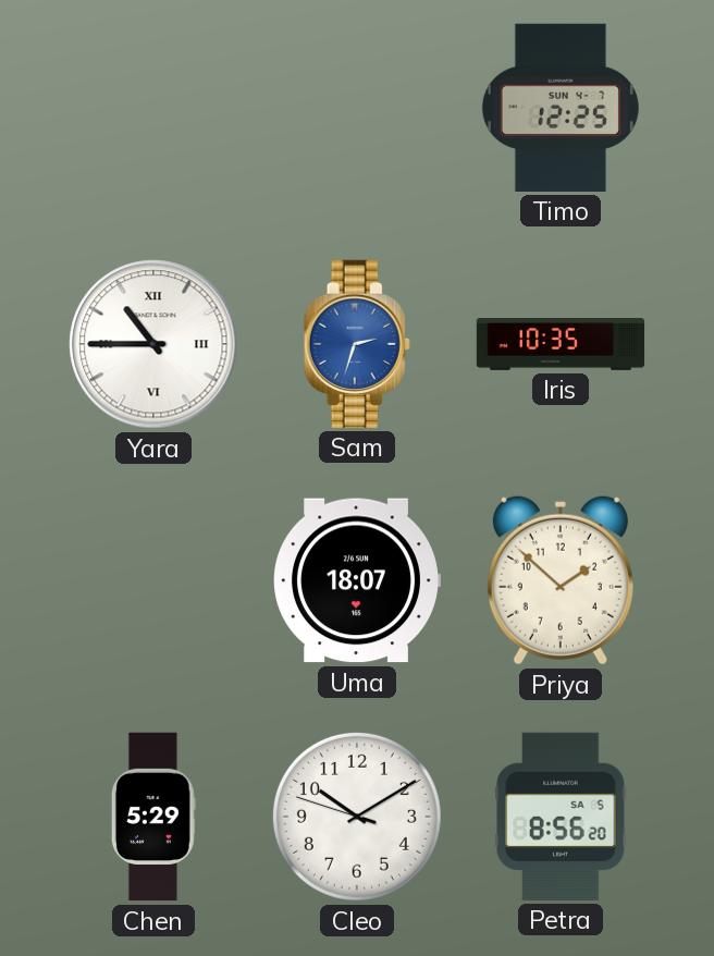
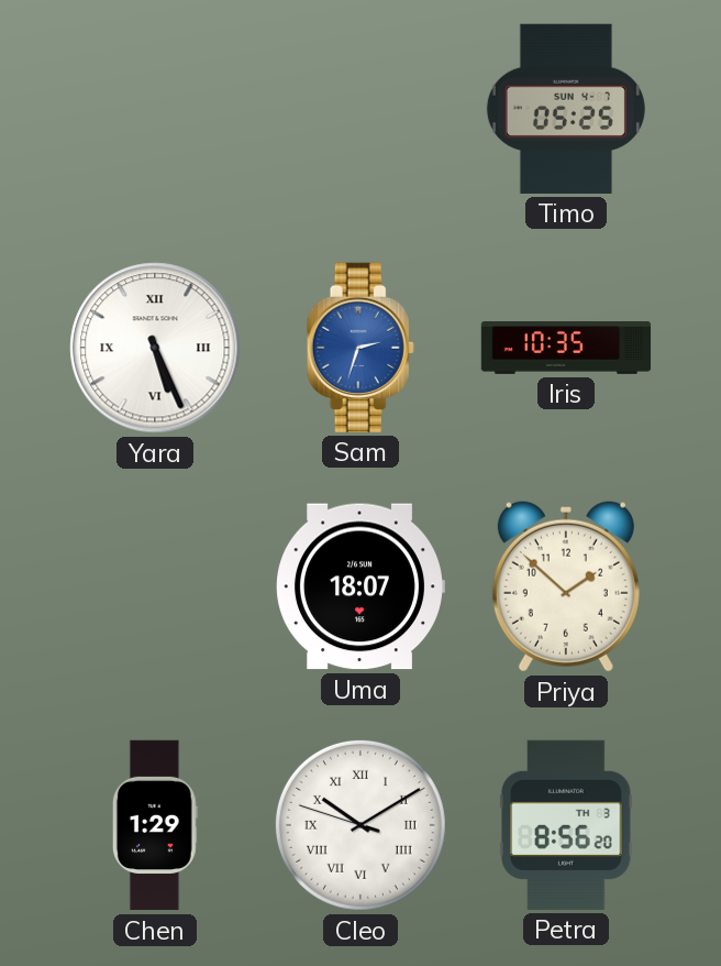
Timo: 12:25 -> 05:25
Yara: 10:45 -> 5:26
Chen: 5:29 -> 1:29
Cleo numerals: Arabic -> Roman
Petra date: SA 5 -> TH 3
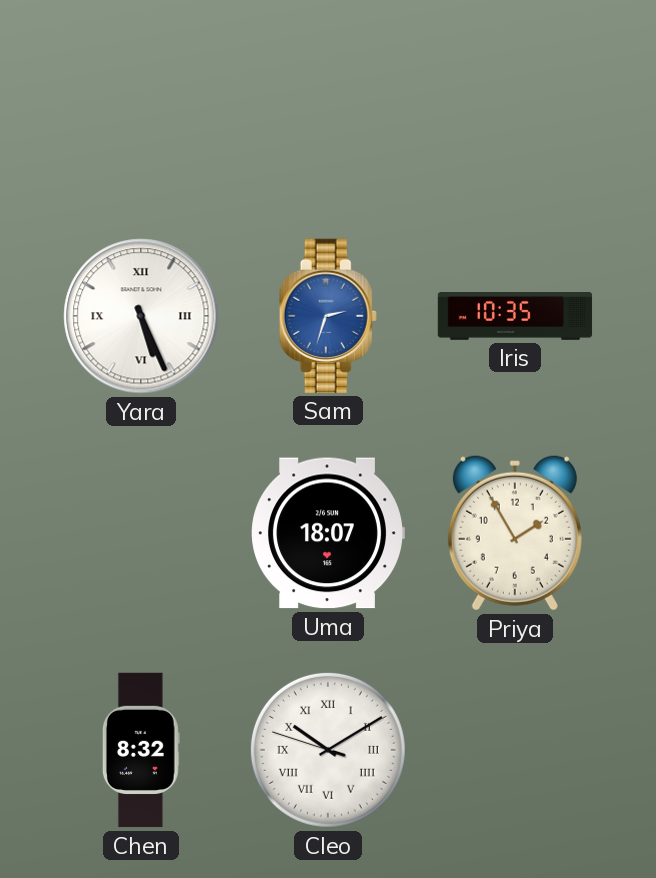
Timo: 05:25 -> none
Priya: 1:52 -> 1:55
Chen: 1:29 -> 8:32
Petra: 8:56 -> none
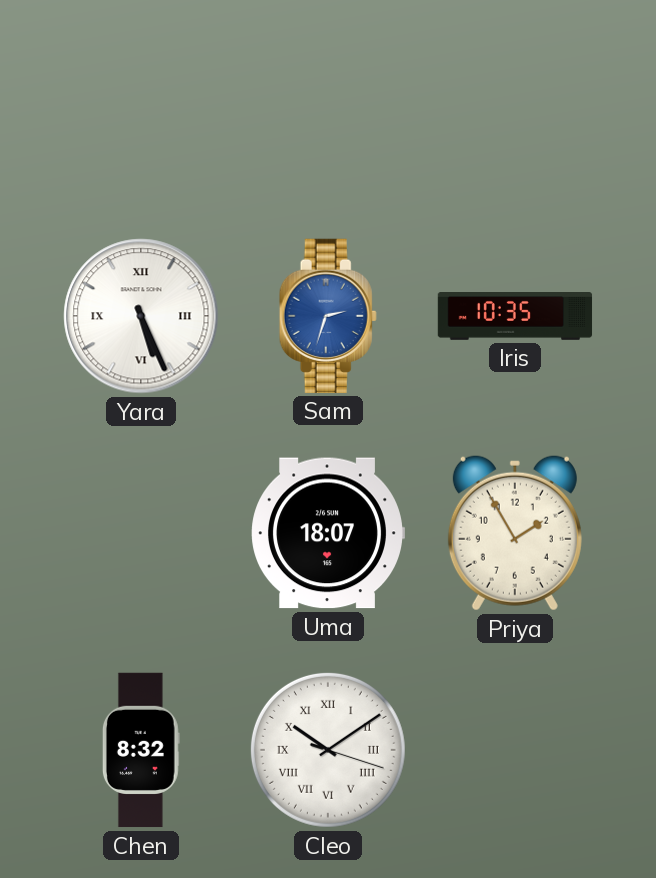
Cleo: 10:09:48 -> 10:09:18
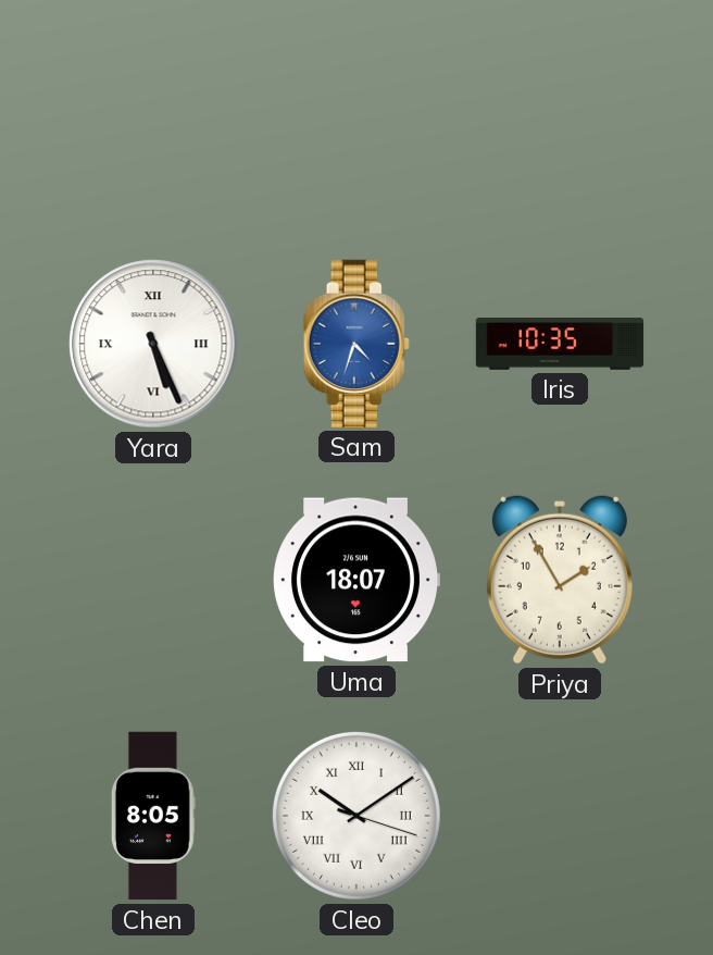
Sam: 2:33 -> 4:33
Chen: 8:32 -> 8:05
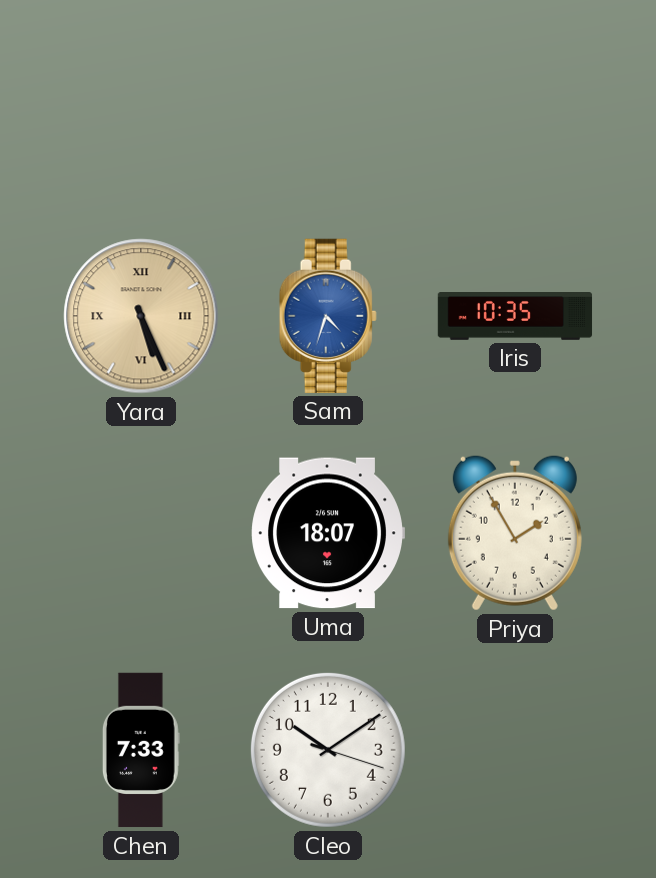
Yara dial: white -> champagne
Chen: 8:05 -> 7:33
Cleo numerals: Roman -> Arabic
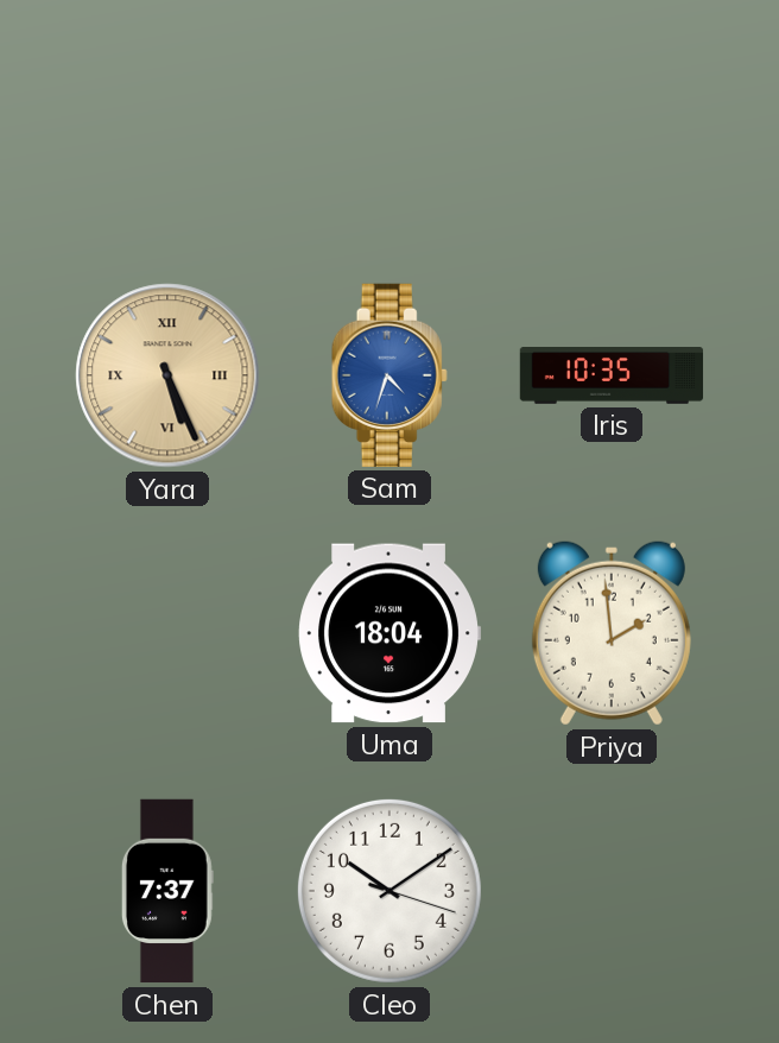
Uma: 18:07 -> 18:04
Priya: 1:55 -> 1:59
Chen: 7:33 -> 7:37
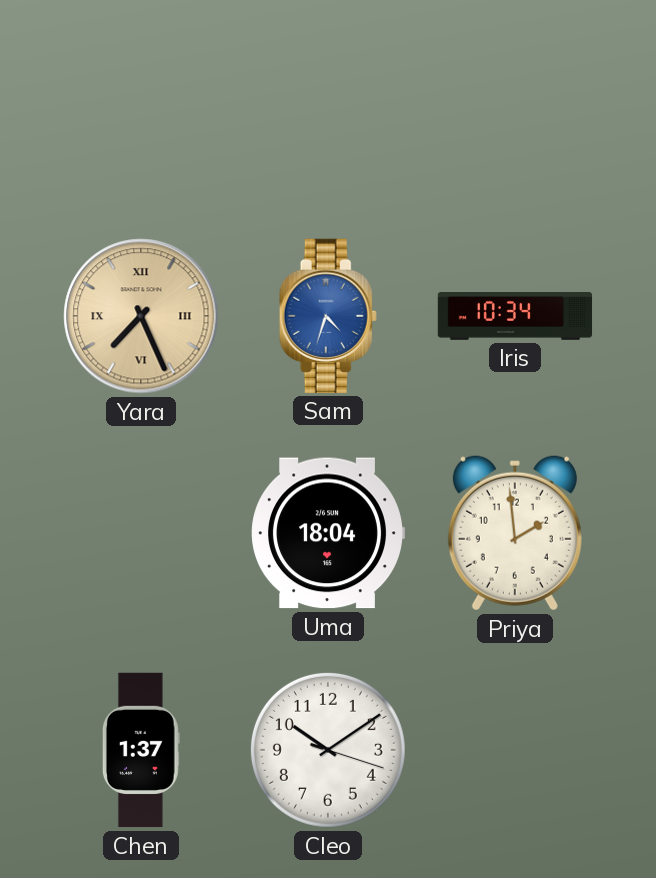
Yara: 5:26 -> 7:26
Iris: 10:35 -> 10:34
Chen: 7:37 -> 1:37
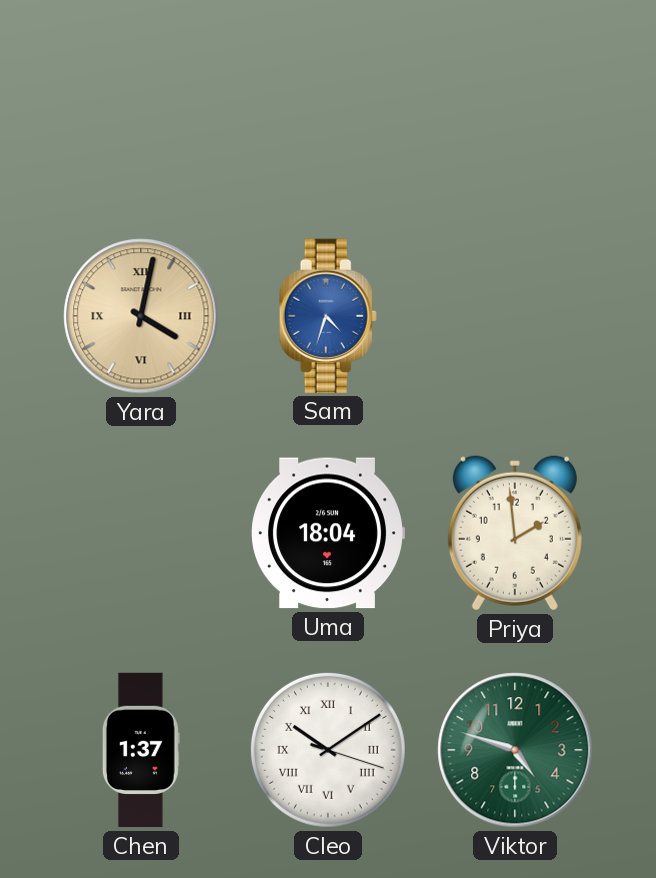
Yara: 7:26 -> 4:02
Iris: 10:34 -> none
Cleo numerals: Arabic -> Roman
Viktor: none -> 4:48
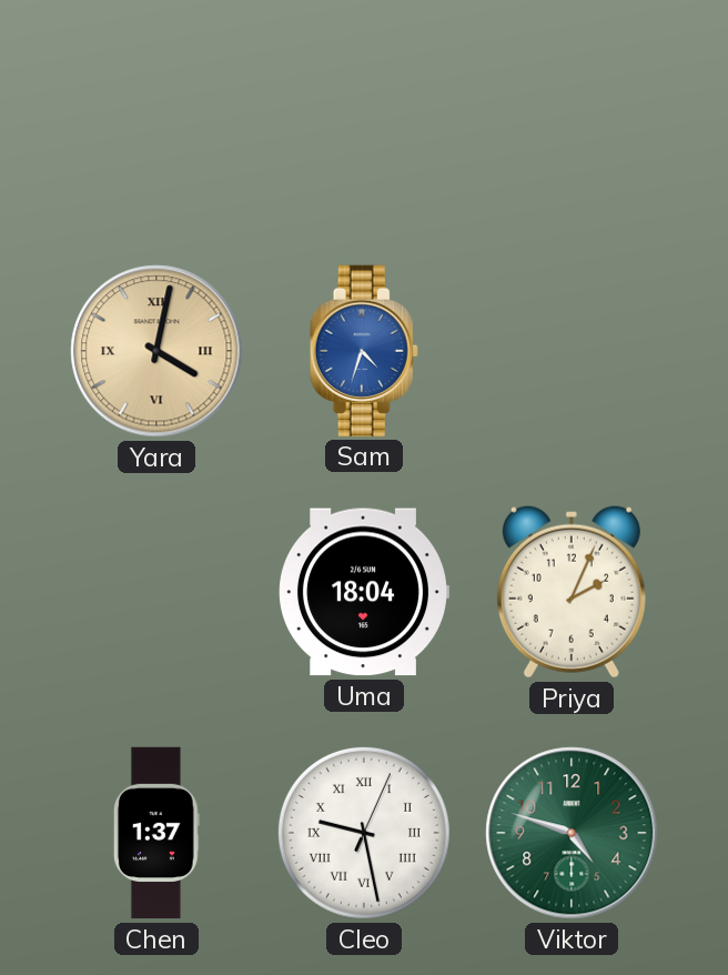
Priya: 1:59 -> 2:04
Cleo: 10:09 -> 9:28
